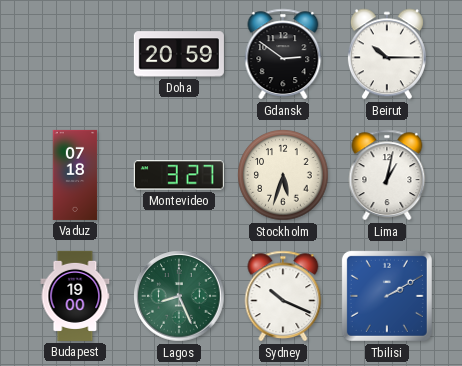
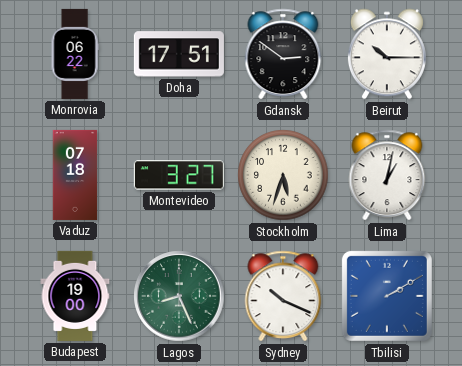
Monrovia: none -> 06:22
Doha: 20:59 -> 17:51
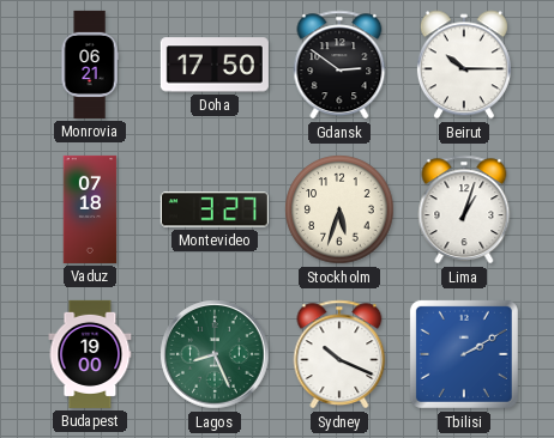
Monrovia: 06:22 -> 06:21
Doha: 17:51 -> 17:50
Lima: 1:02 -> 1:03
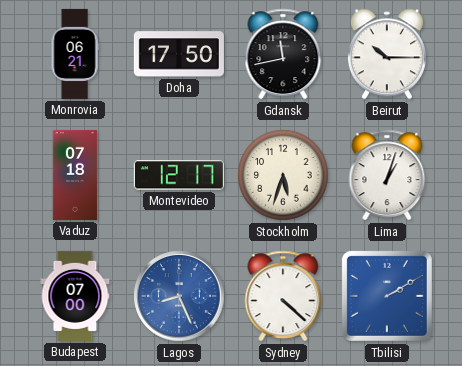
Gdansk: 2:51 -> 11:43
Montevideo: 3:27 -> 12:17
Budapest: 19:00 -> 07:00
Lagos dial: green -> blue
Sydney: 10:19 -> 4:22
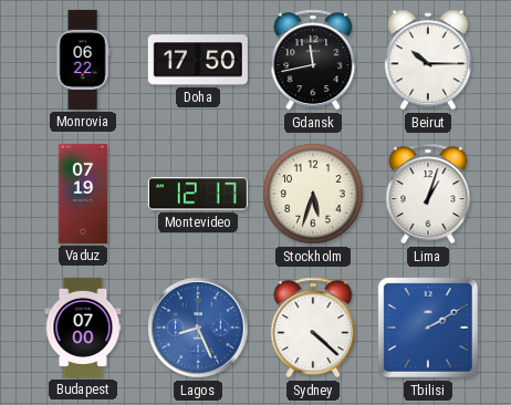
Monrovia: 06:21 -> 06:22
Vaduz: 07:18 -> 07:19
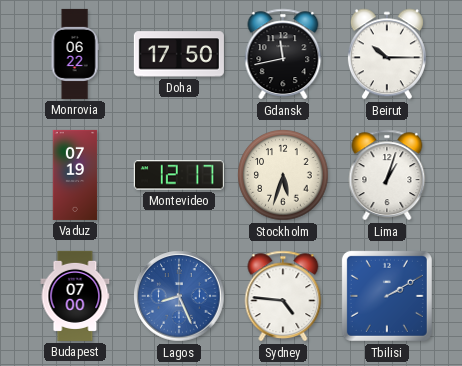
Sydney: 4:22 -> 4:46
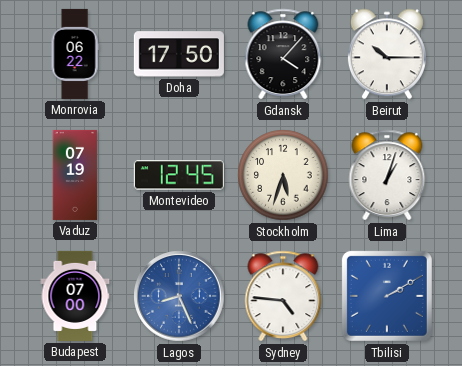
Gdansk: 11:43 -> 4:07
Montevideo: 12:17 -> 12:45
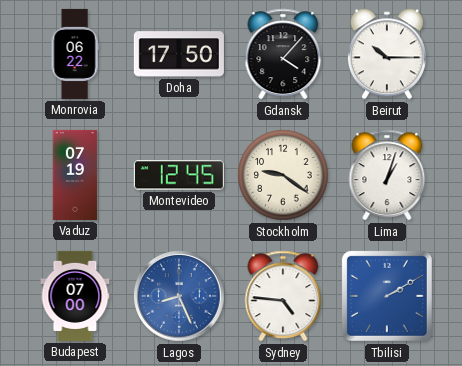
Stockholm: 5:33 -> 9:21
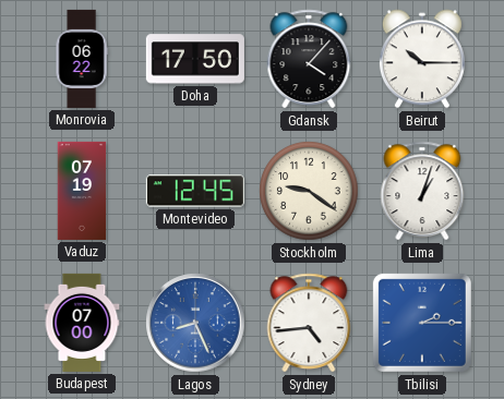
Sydney: 4:46 -> 4:44
Tbilisi: 2:10 -> 2:15
